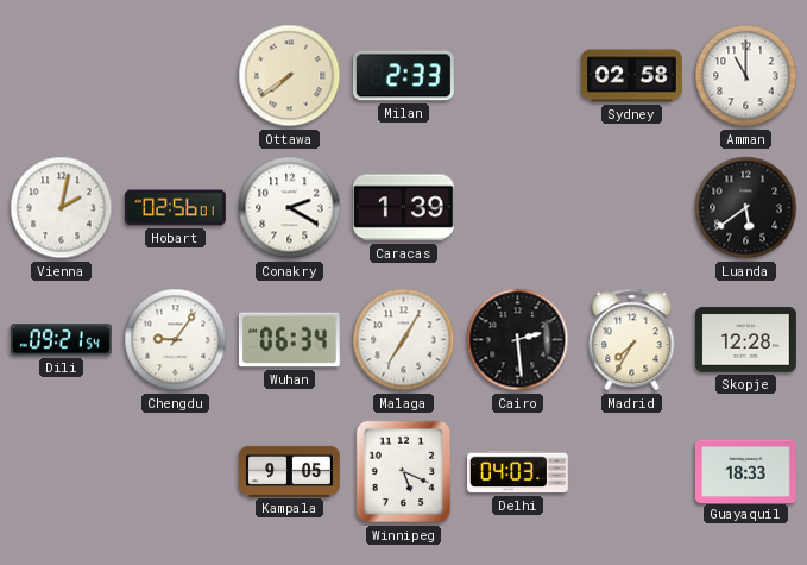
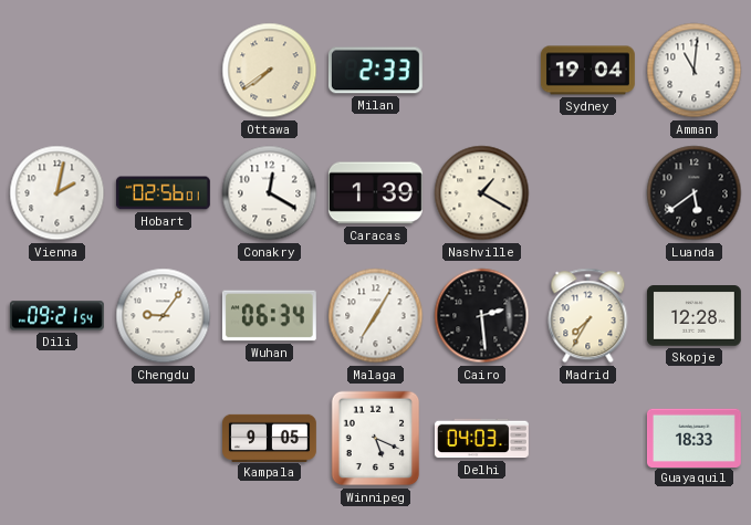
Sydney: 02:58 -> 19:04
Amman: 11:00 -> 11:01
Conakry: 2:20 -> 12:20
Nashville: none -> 1:20
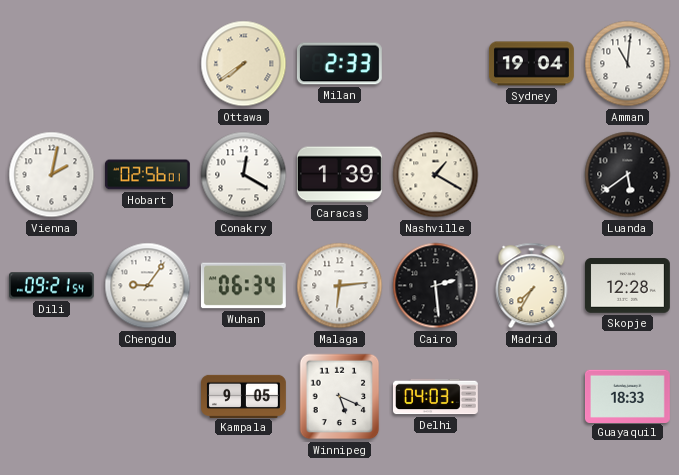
Malaga: 7:05 -> 6:14
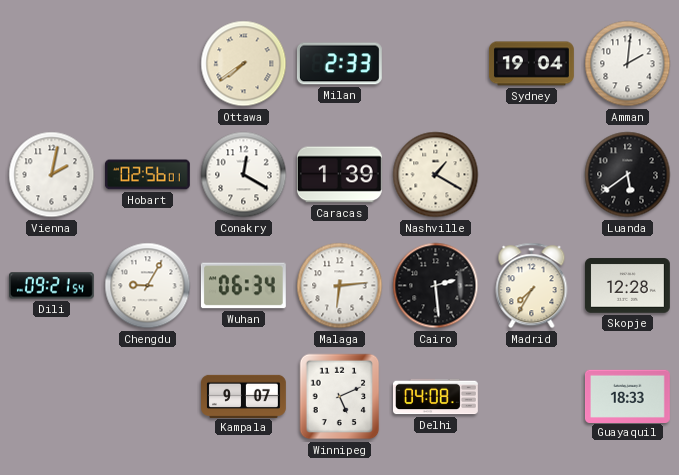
Amman: 11:01 -> 2:01
Chengdu: 9:06 -> 9:05
Kampala: 9:05 -> 9:07
Winnipeg: 5:19 -> 5:11
Delhi: 04:03 -> 04:08
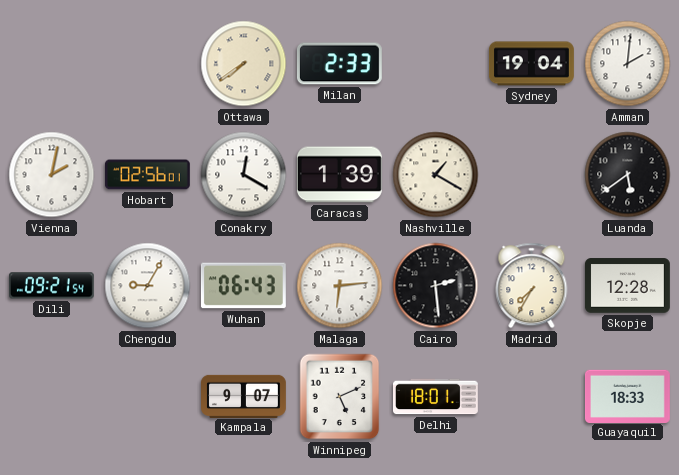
Wuhan: 06:34 -> 06:43
Delhi: 04:08 -> 18:01
